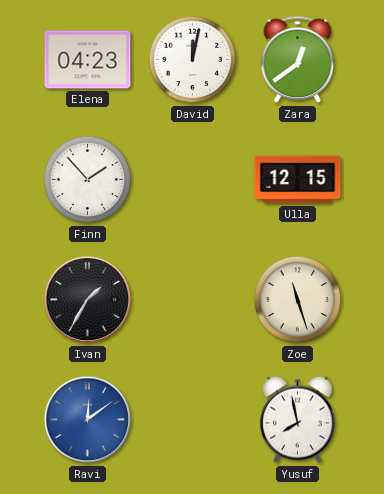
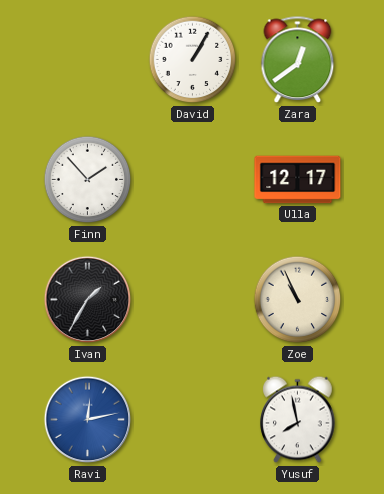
Elena: 04:23 -> none
David: 12:02 -> 1:05
Ulla: 12:15 -> 12:17
Zoe: 11:27 -> 10:56
Ravi: 12:09 -> 12:13
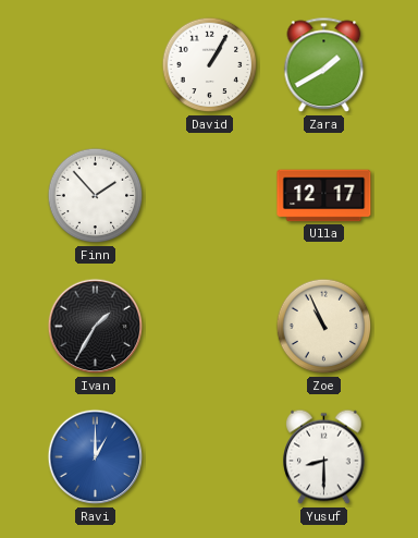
Zara: 12:39 -> 1:40
Ravi: 12:13 -> 1:00
Yusuf: 7:58 -> 8:30
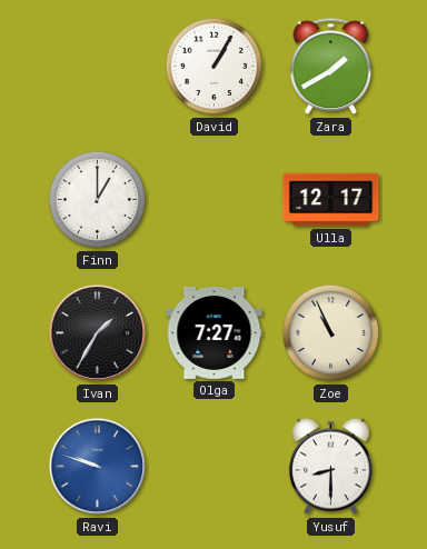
Finn: 1:53 -> 1:00
Olga: none -> 7:27
Ravi: 1:00 -> 9:48
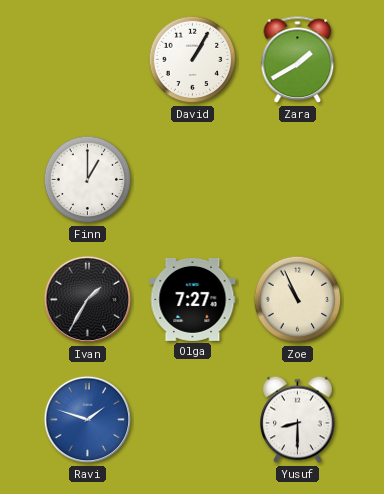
Ulla: 12:17 -> none
Ravi: 9:48 -> 1:48
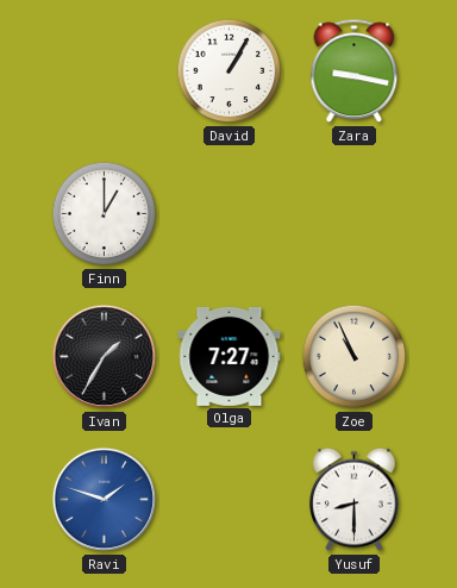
Zara: 1:40 -> 9:17
